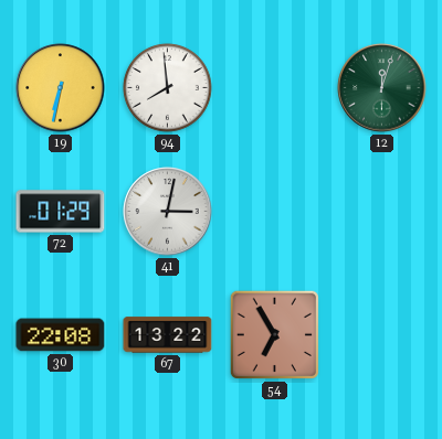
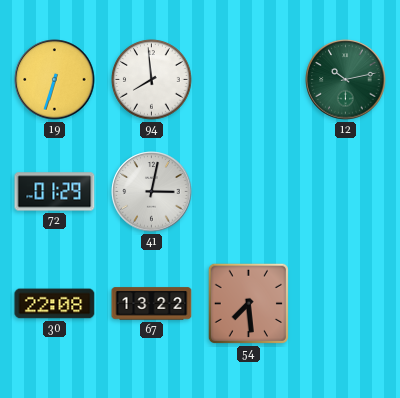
19: 6:32 -> 6:33
12: 12:03 -> 10:13
54: 6:55 -> 7:29
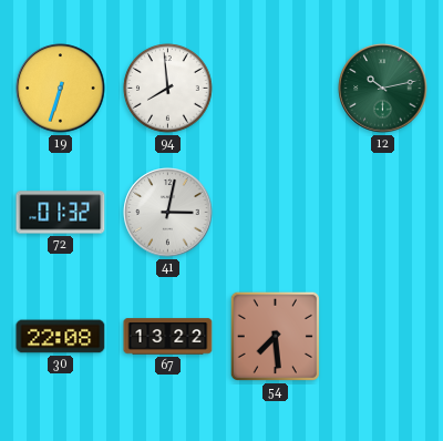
72: 01:29 -> 01:32
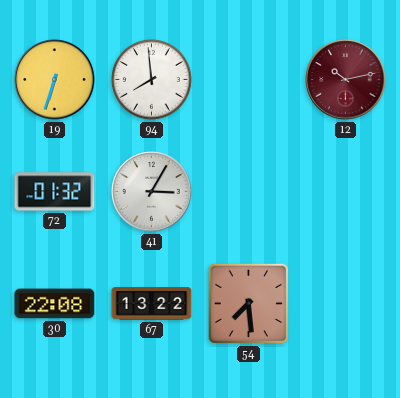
12 dial: green -> burgundy
41: 3:02 -> 3:05
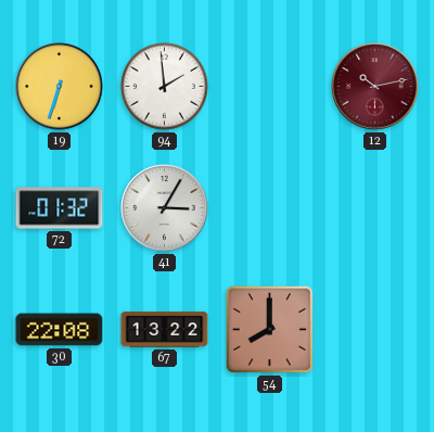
94: 7:59 -> 1:59
54: 7:29 -> 8:00
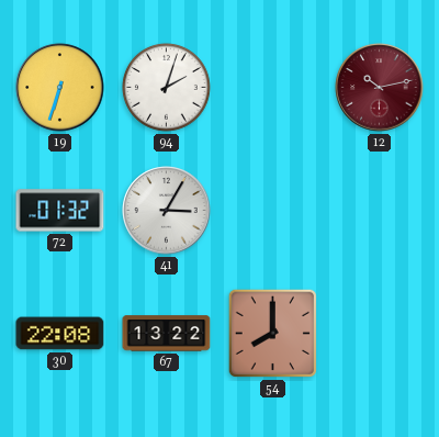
94: 1:59 -> 2:03
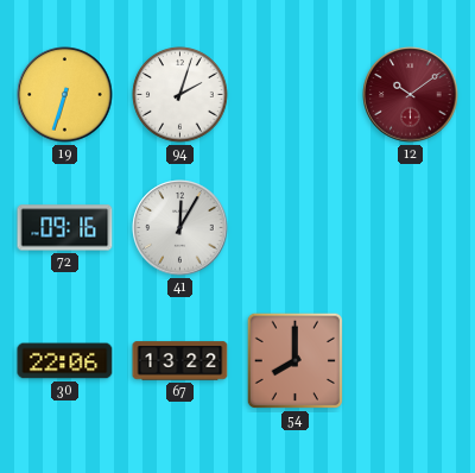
12: 10:13 -> 10:09
72: 01:32 -> 09:16
41: 3:05 -> 12:05
30: 22:08 -> 22:06
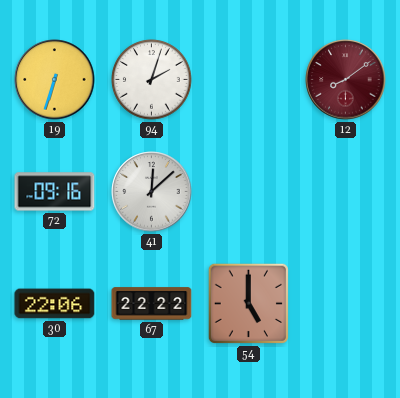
12: 10:09 -> 8:09
41: 12:05 -> 12:08
67: 13:22 -> 22:22
54: 8:00 -> 5:00
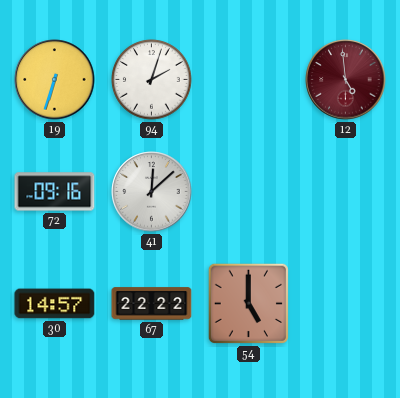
12: 8:09 -> 4:59
30: 22:06 -> 14:57
